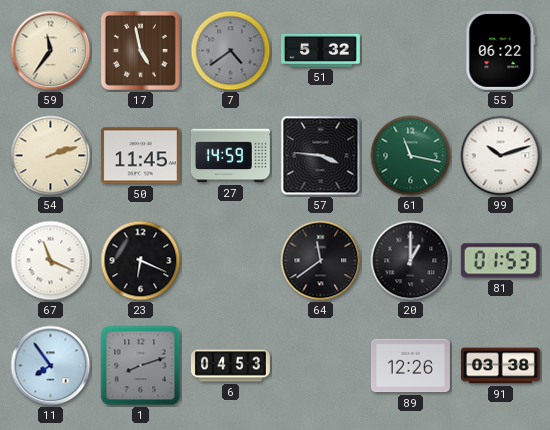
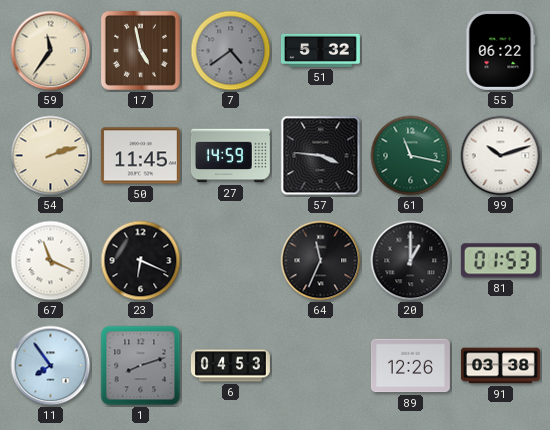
64: 11:39 -> 11:34
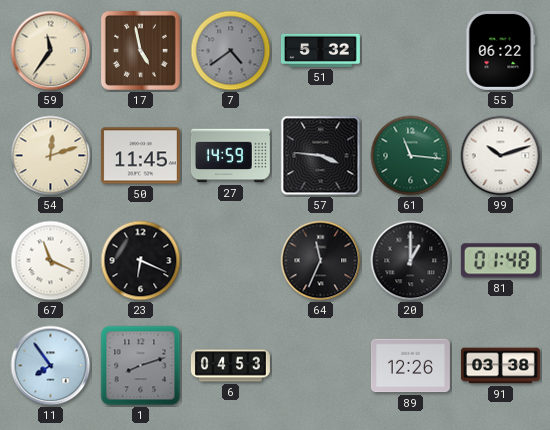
54: 2:12 -> 12:12
61: 11:17 -> 11:16
81: 01:53 -> 01:48
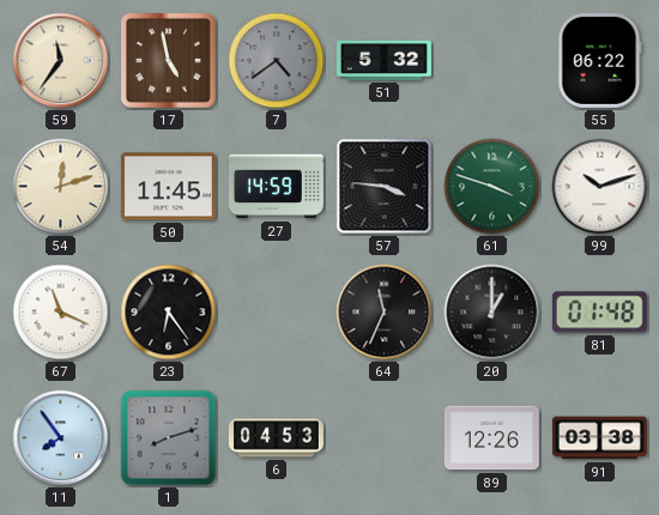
61: 11:16 -> 3:48
23: 6:19 -> 6:24
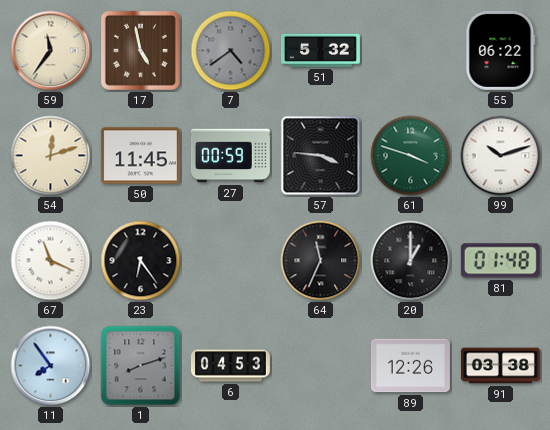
27: 14:59 -> 00:59
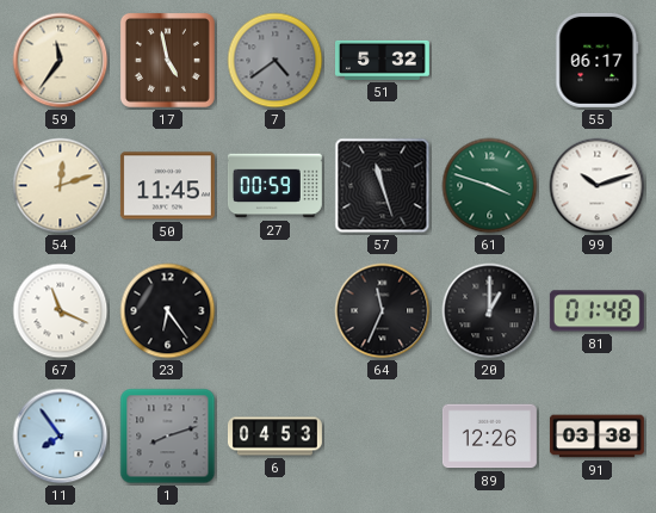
55: 06:22 -> 06:17
57: 3:46 -> 11:27
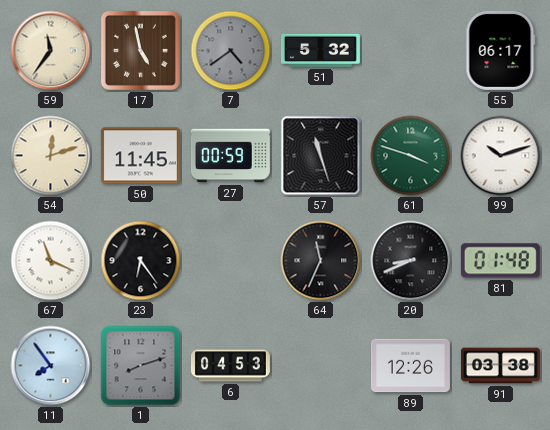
20: 1:00 -> 8:41
